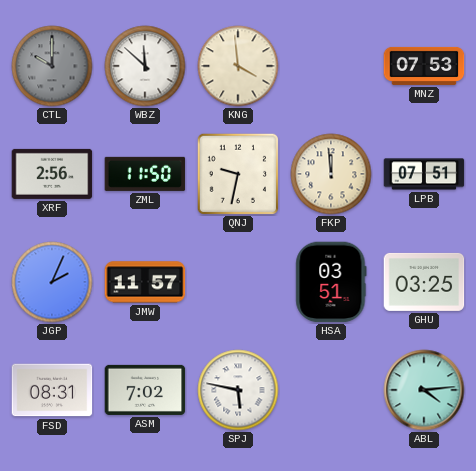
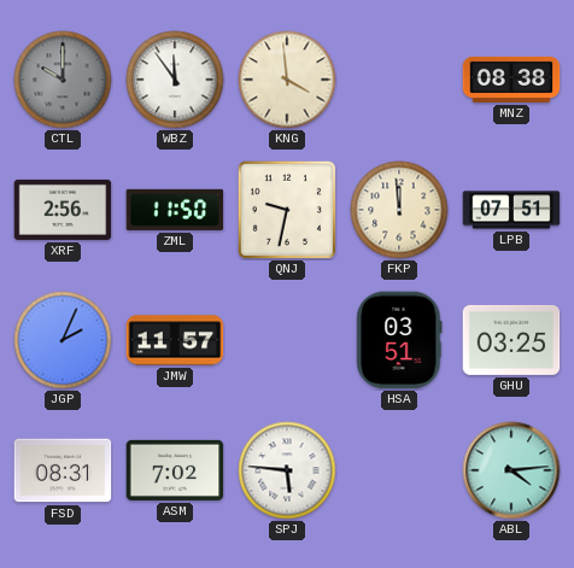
WBZ: 11:52 -> 11:54
MNZ: 07:53 -> 08:38
SPJ: 5:47 -> 5:46
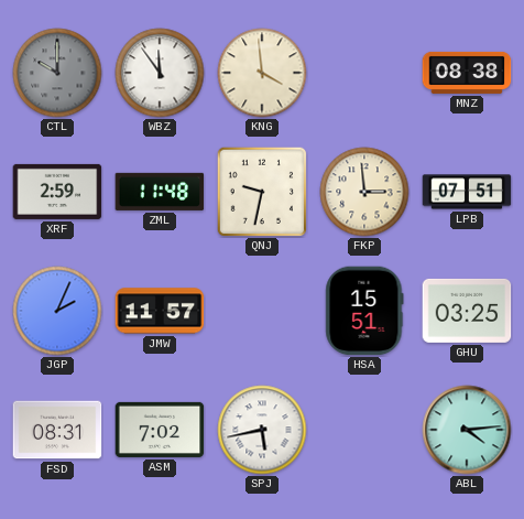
XRF: 2:56 -> 2:59
ZML: 11:50 -> 11:48
FKP: 11:59 -> 2:59
HSA: 03:51 -> 15:51
SPJ: 5:46 -> 5:43
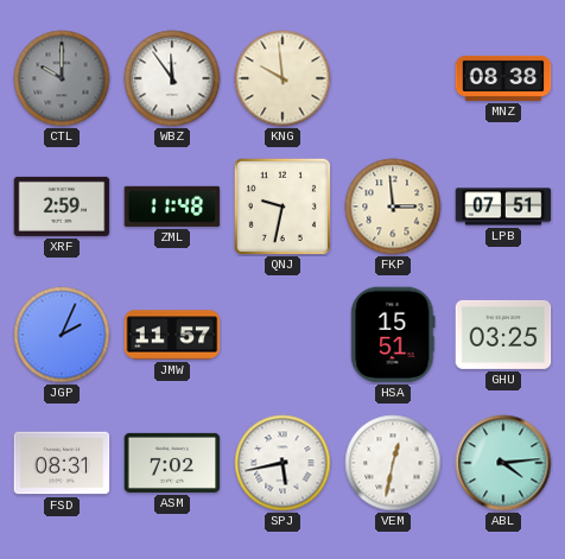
KNG: 3:59 -> 9:59
VEM: none -> 12:32
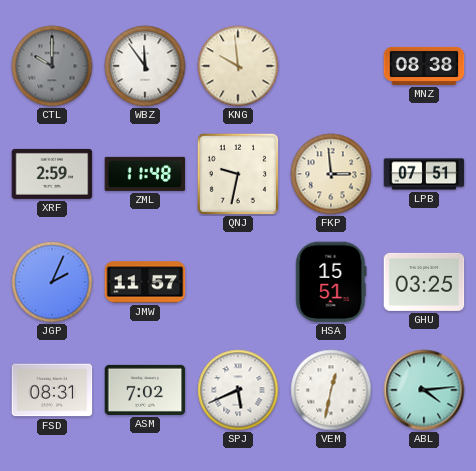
SPJ: 5:43 -> 5:41
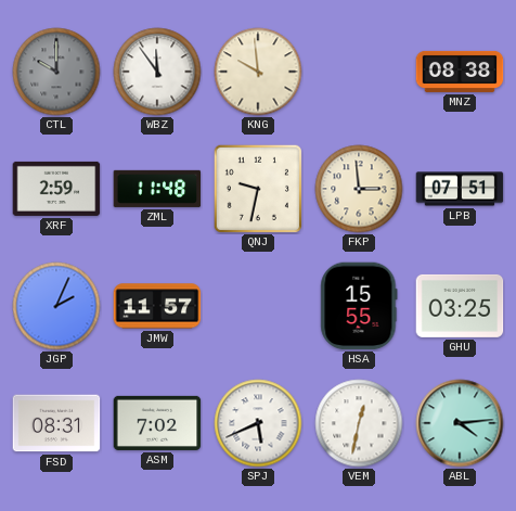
HSA: 15:51 -> 15:55
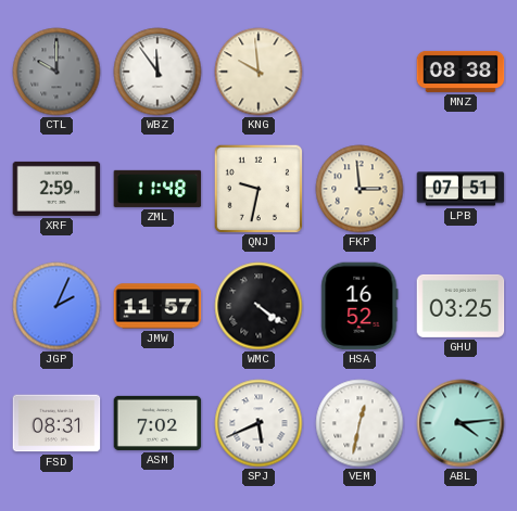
WMC: none -> 4:21
HSA: 15:55 -> 16:52
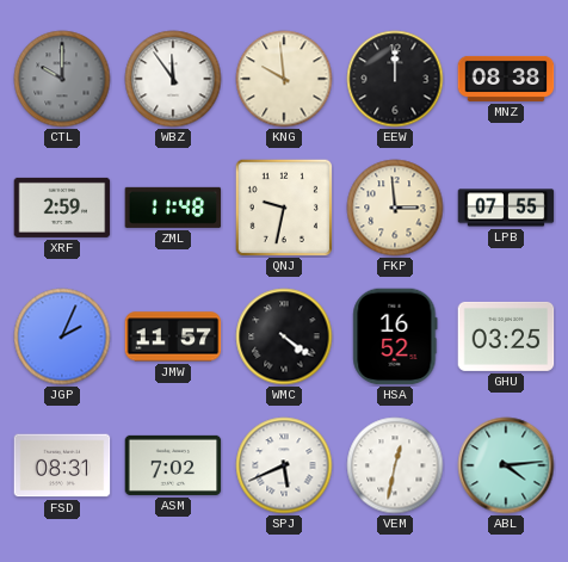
EEW: none -> 12:00
LPB: 07:51 -> 07:55
